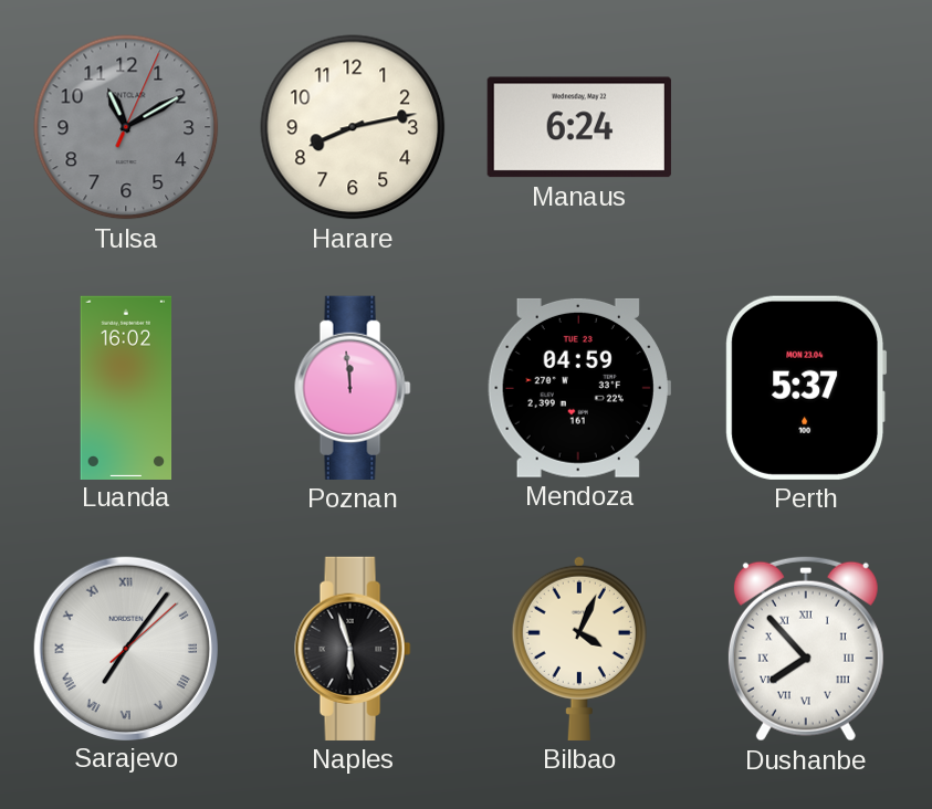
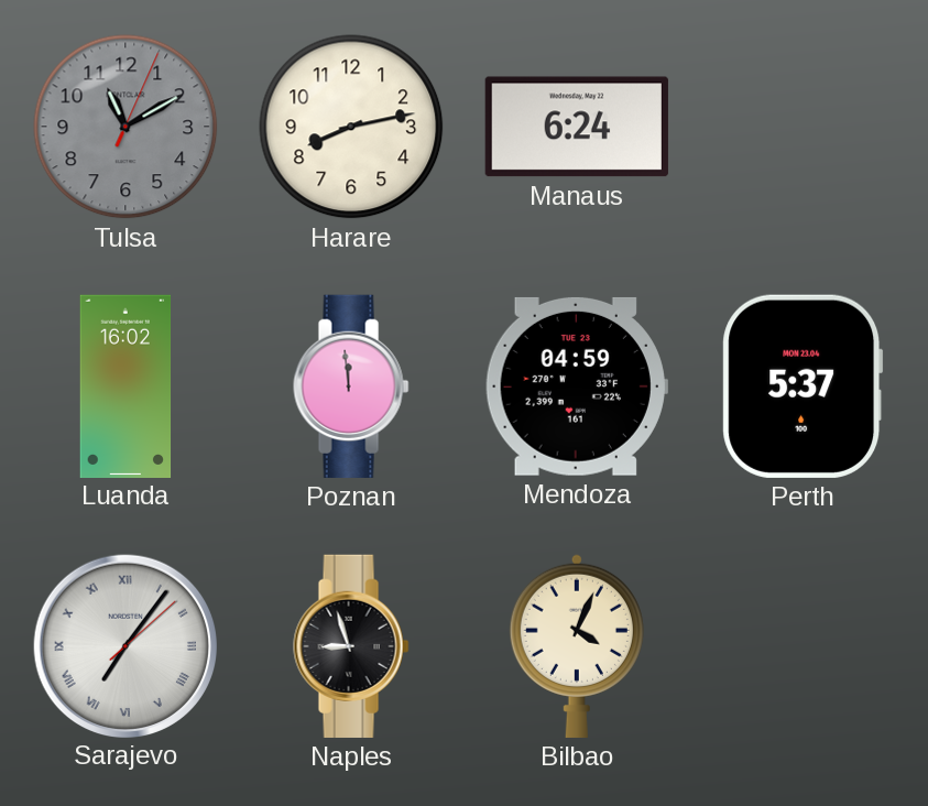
Naples: 5:57 -> 8:57
Dushanbe: 7:53 -> none
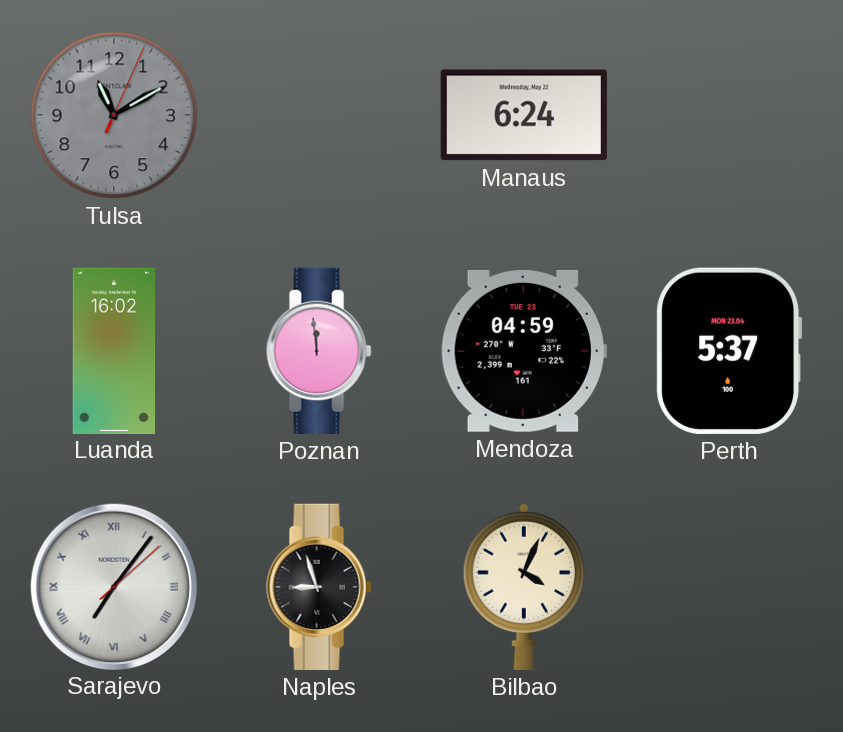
Harare: 8:13 -> none
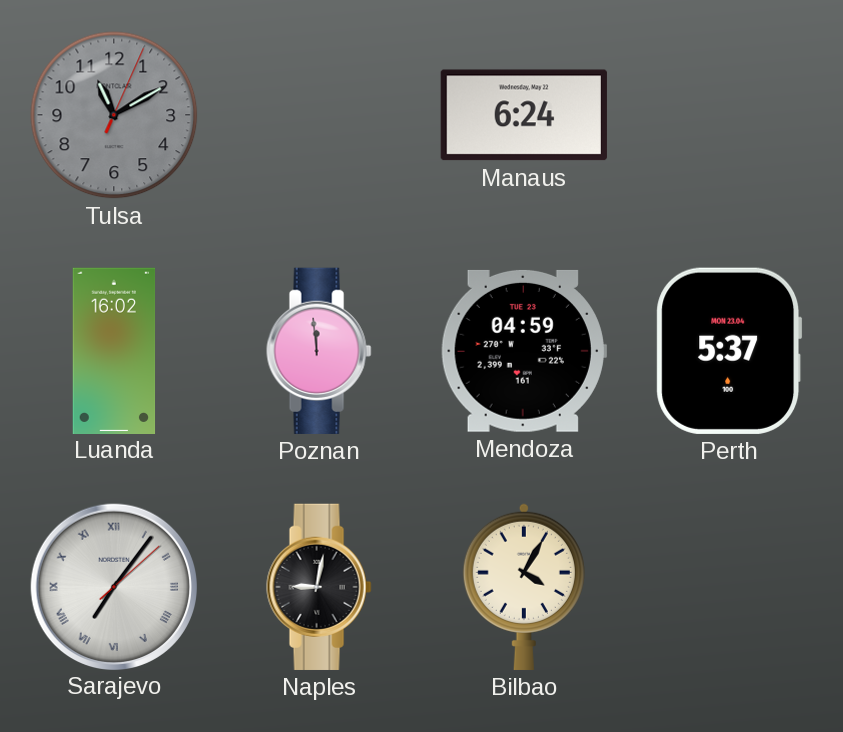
Naples: 8:57 -> 9:02
Bilbao: 4:04 -> 4:05
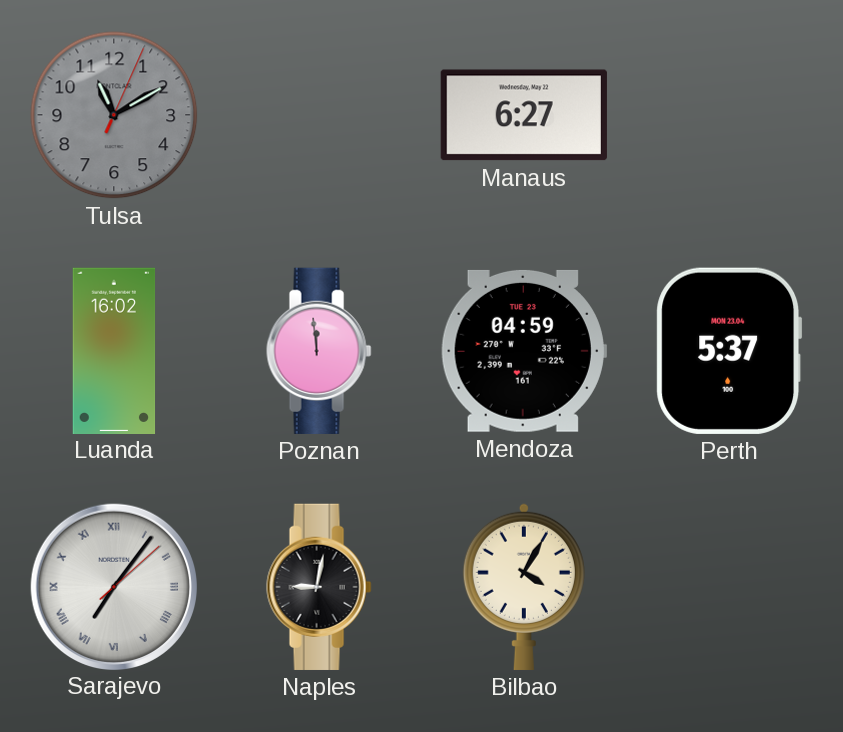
Manaus: 6:24 -> 6:27
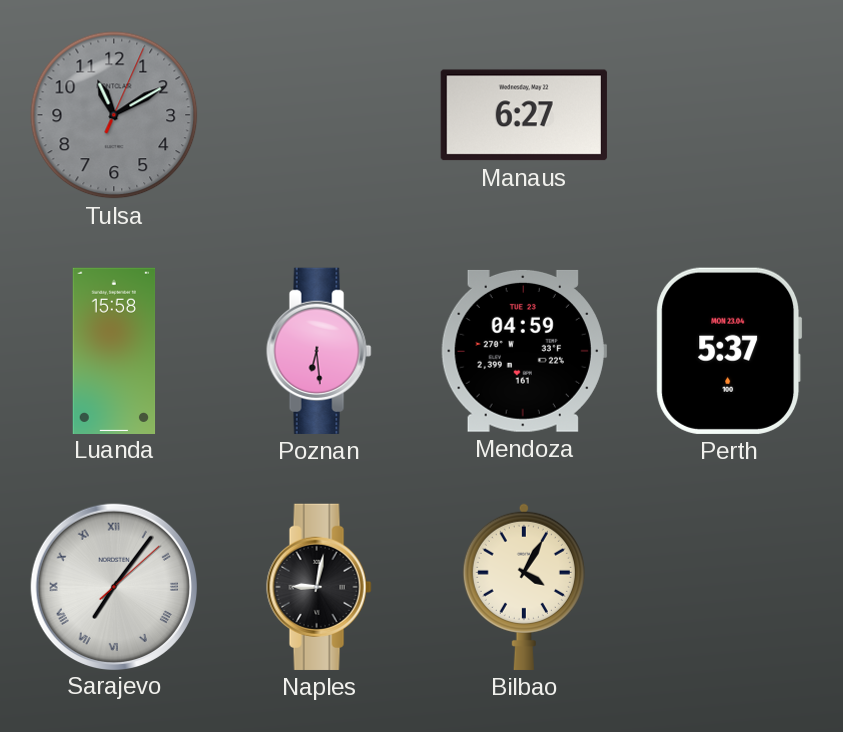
Luanda: 16:02 -> 15:58
Poznan: 11:59 -> 6:29
